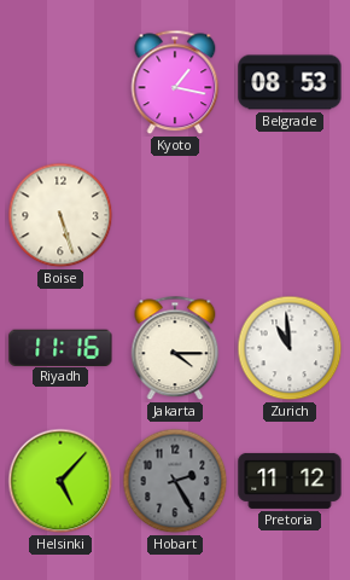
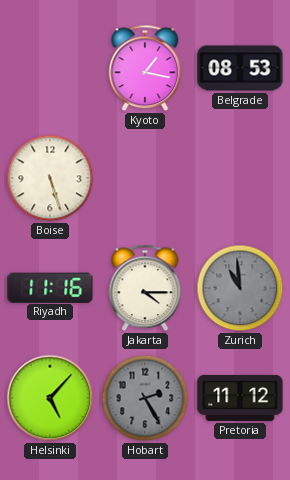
Zurich dial: white -> grey
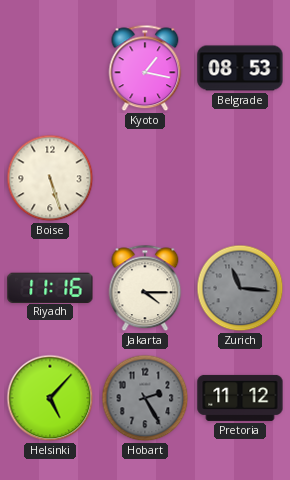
Zurich: 10:59 -> 11:16
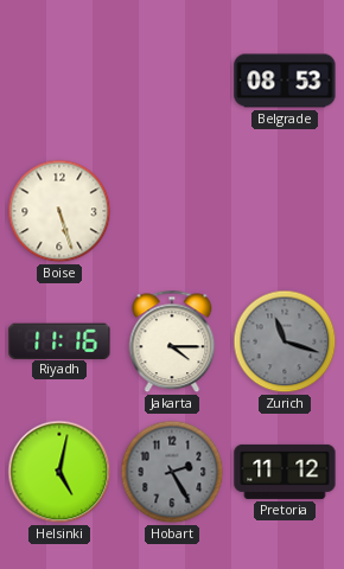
Kyoto: 1:17 -> none
Zurich: 11:16 -> 11:18
Helsinki: 5:07 -> 5:02
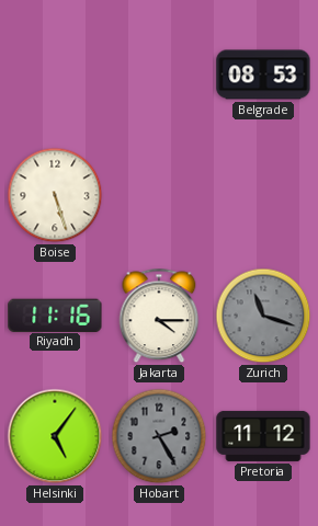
Helsinki: 5:02 -> 5:06
